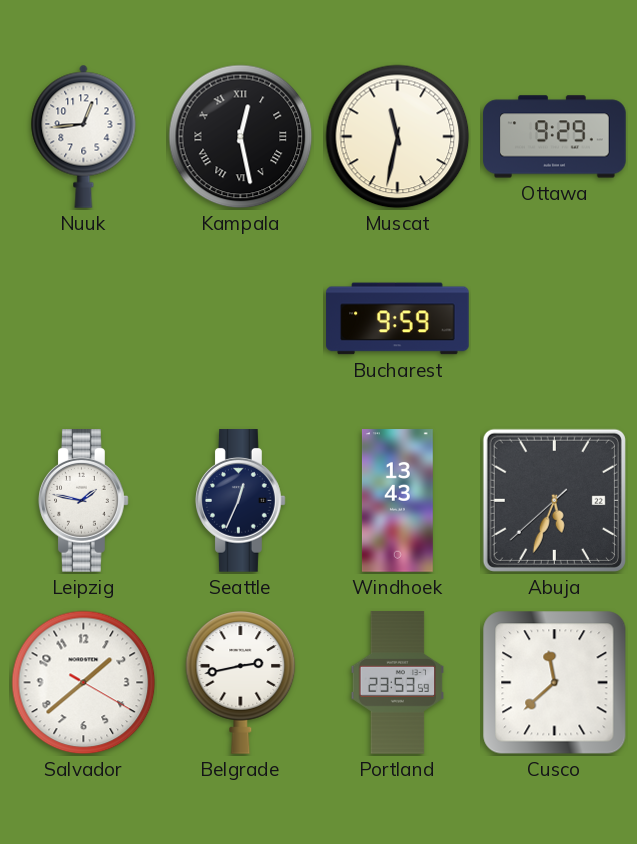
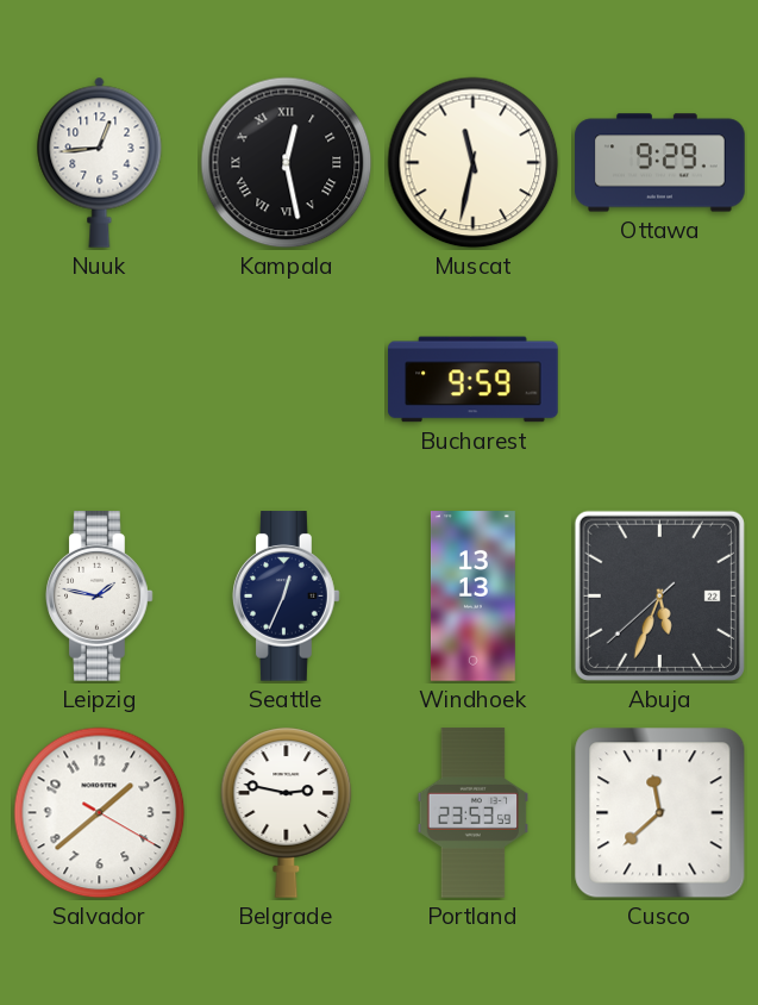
Windhoek: 13:43 -> 13:13
Belgrade: 2:43 -> 2:47
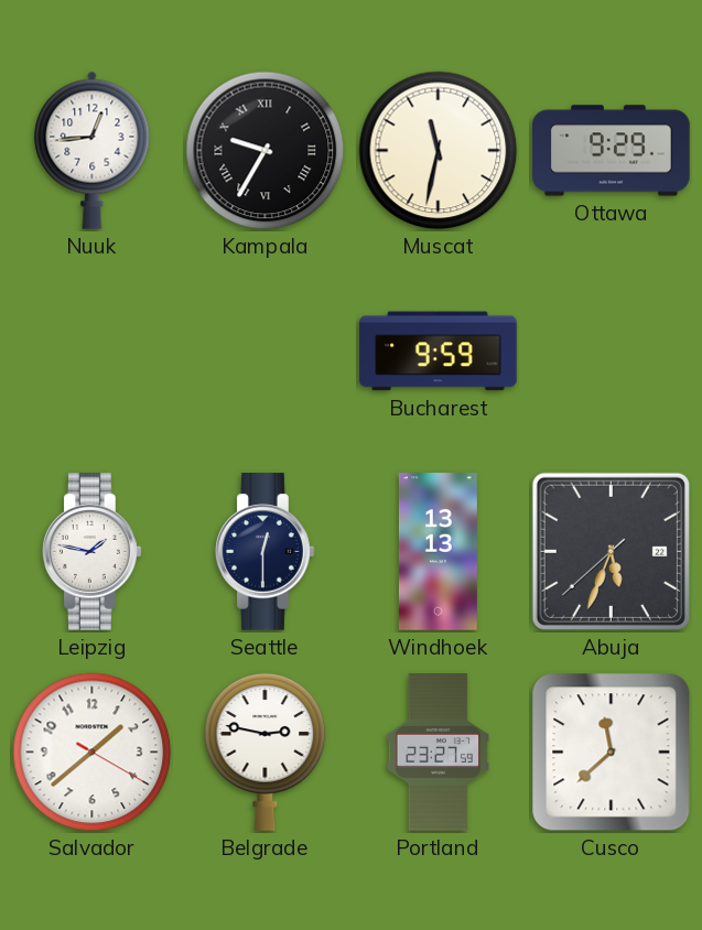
Kampala: 12:28 -> 9:35
Seattle: 12:34 -> 12:30
Portland: 23:53 -> 23:27
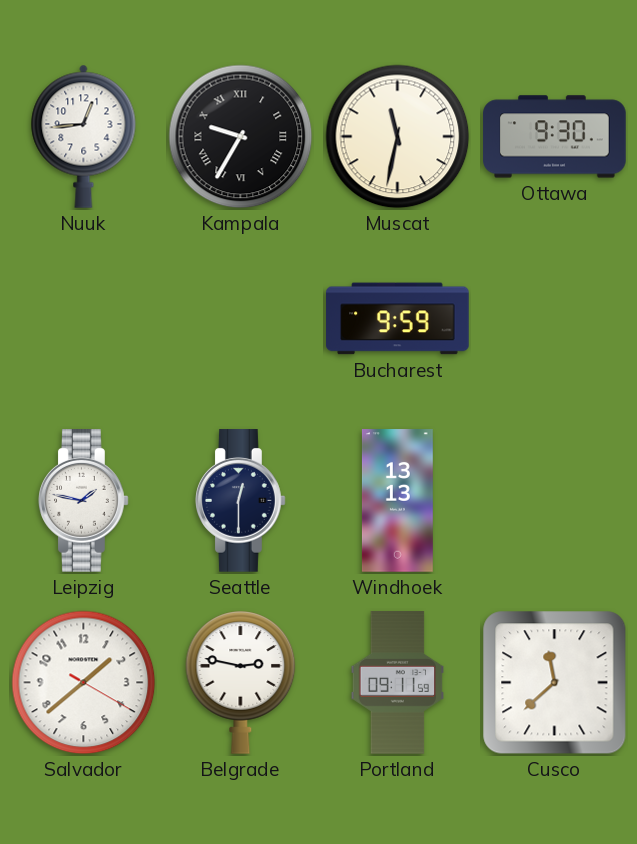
Ottawa: 9:29 -> 9:30
Abuja: 5:33 -> none
Portland: 23:27 -> 09:11
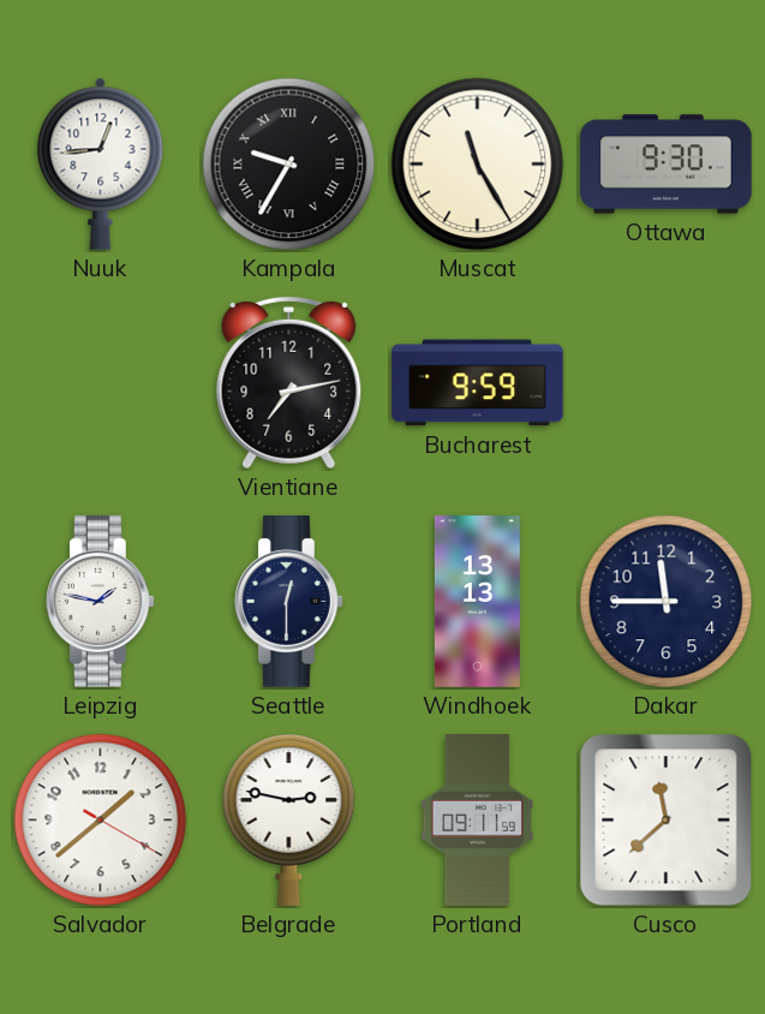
Muscat: 11:32 -> 11:25
Vientiane: none -> 7:13
Dakar: none -> 11:45
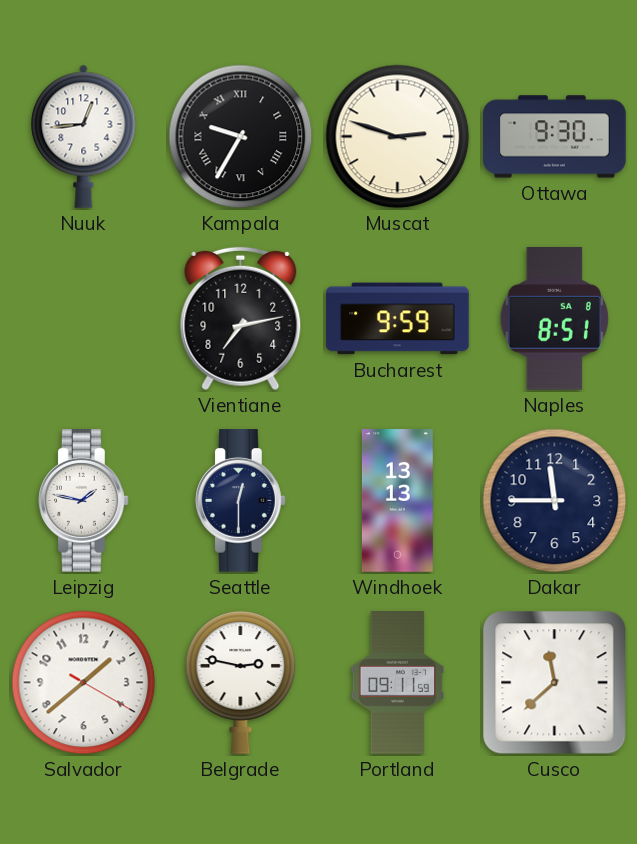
Muscat: 11:25 -> 2:48
Naples: none -> 8:51
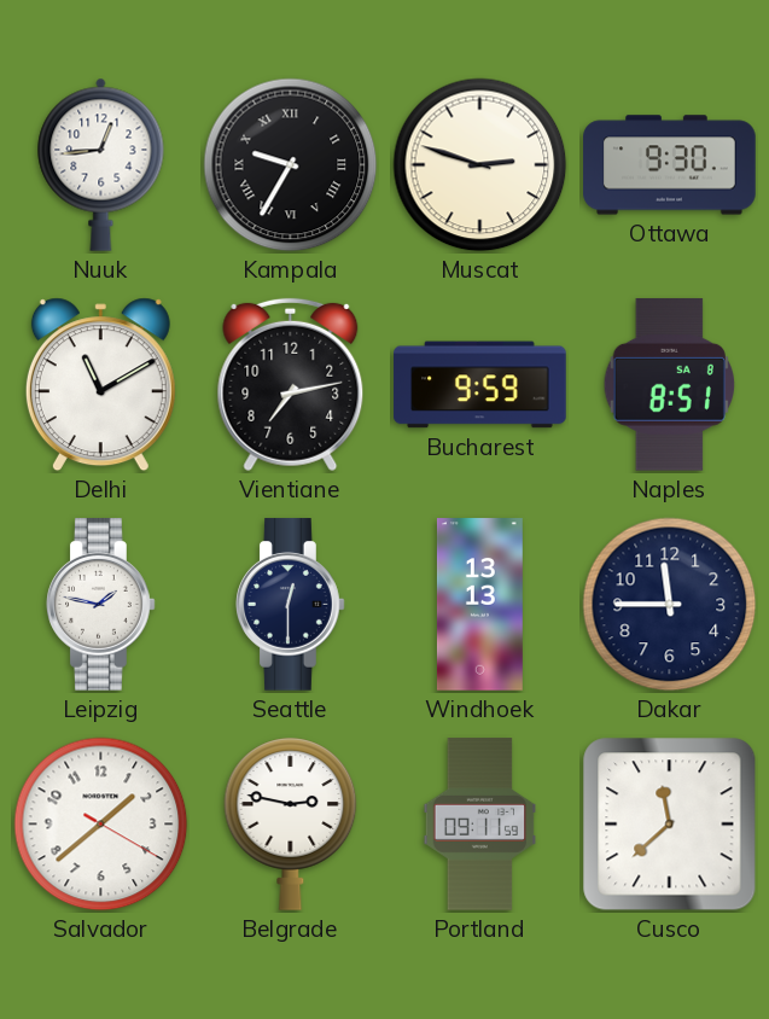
Delhi: none -> 11:10
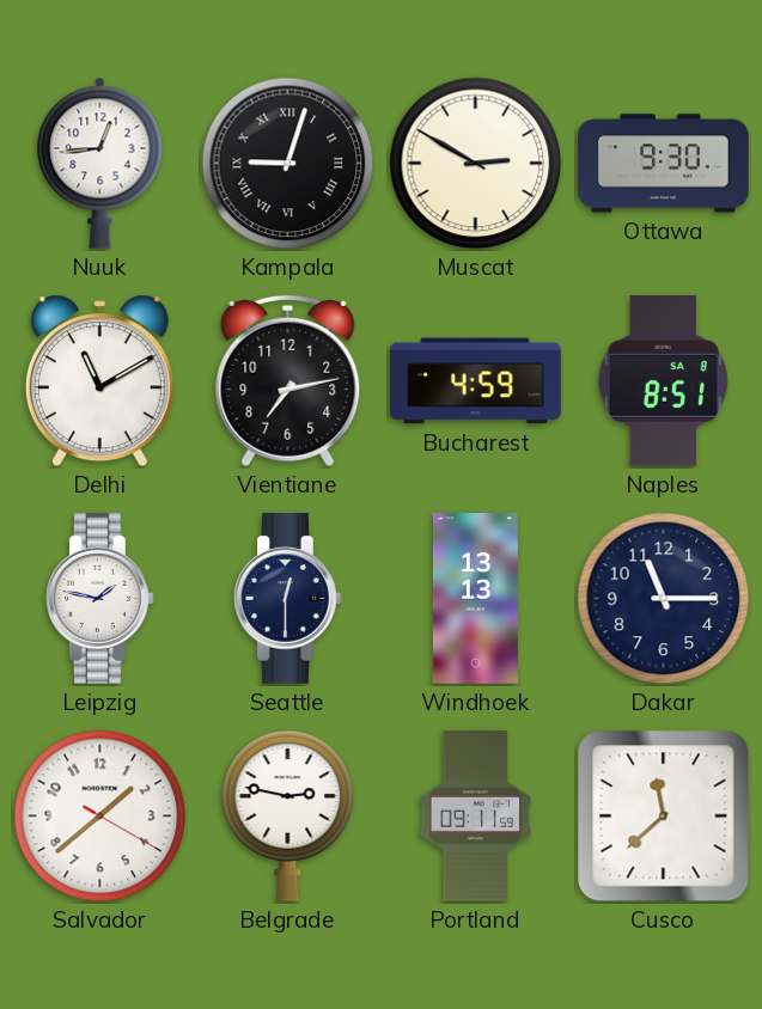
Kampala: 9:35 -> 9:03
Muscat: 2:48 -> 2:50
Bucharest: 9:59 -> 4:59
Dakar: 11:45 -> 11:15
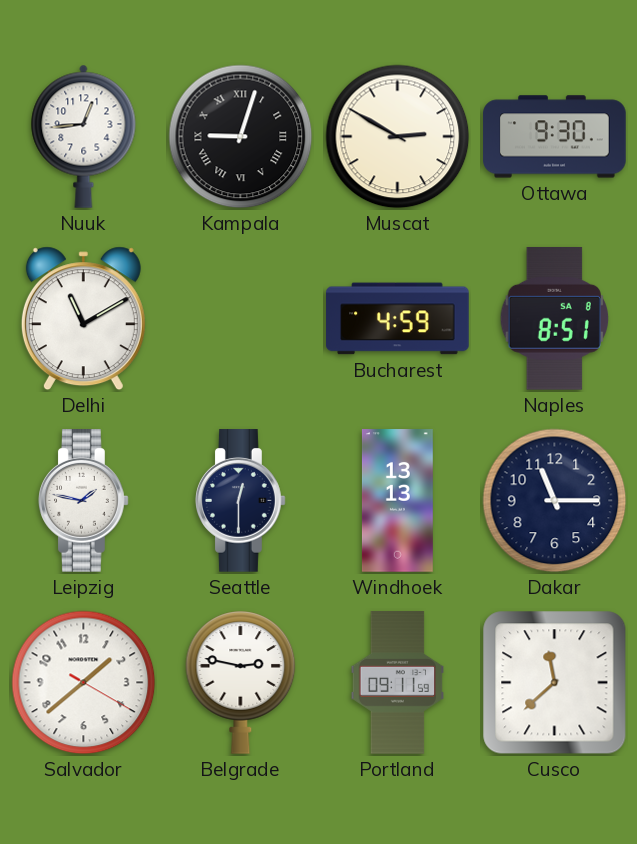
Vientiane: 7:13 -> none
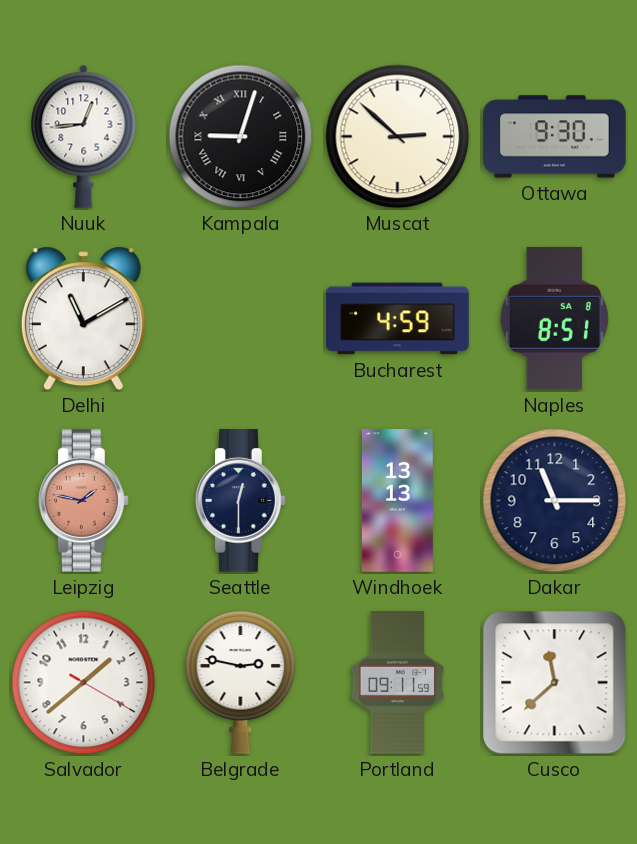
Muscat: 2:50 -> 2:52
Leipzig dial: white -> salmon
